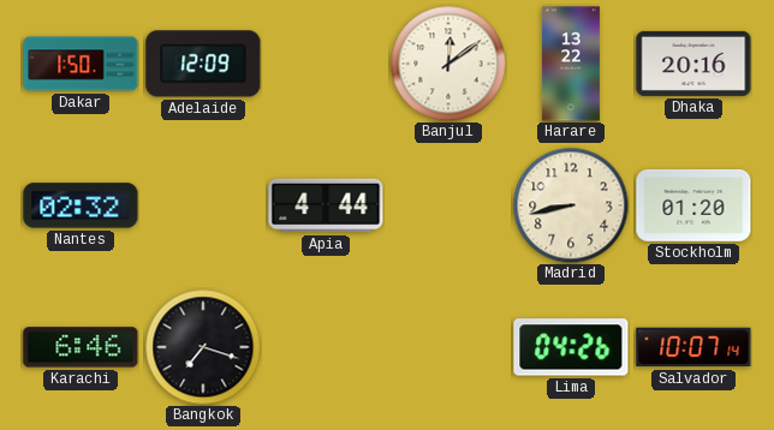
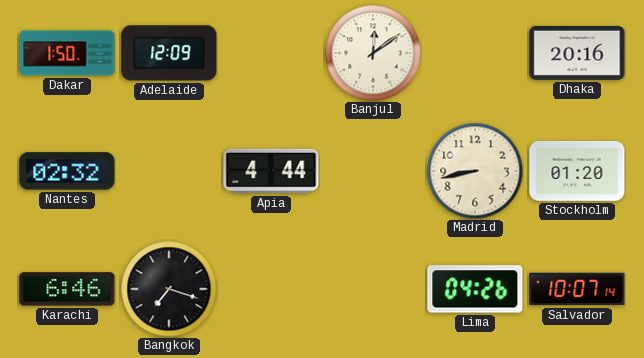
Harare: 13:22 -> none
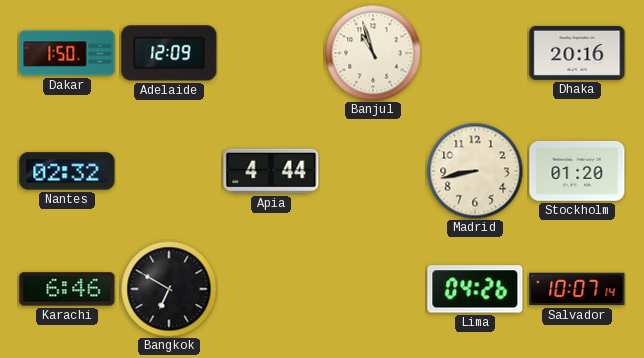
Banjul: 12:09 -> 10:57
Bangkok: 7:18 -> 6:50
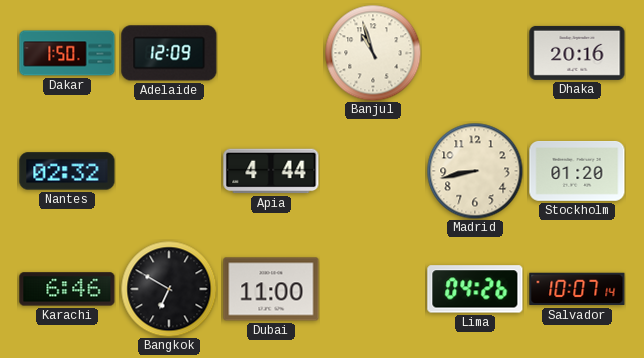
Dubai: none -> 11:00
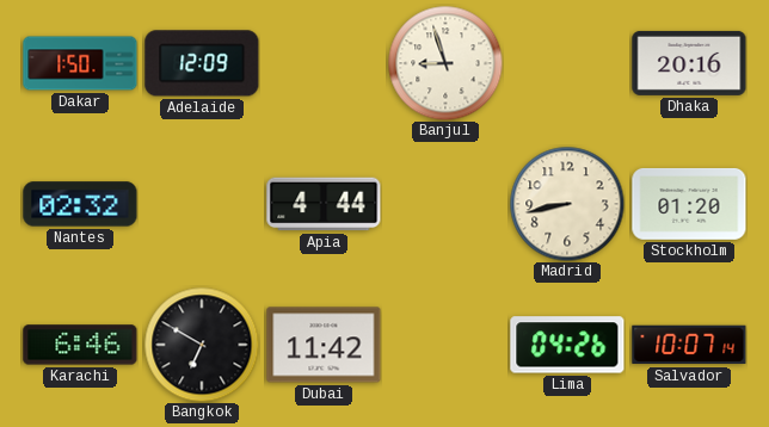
Banjul: 10:57 -> 8:57
Dubai: 11:00 -> 11:42
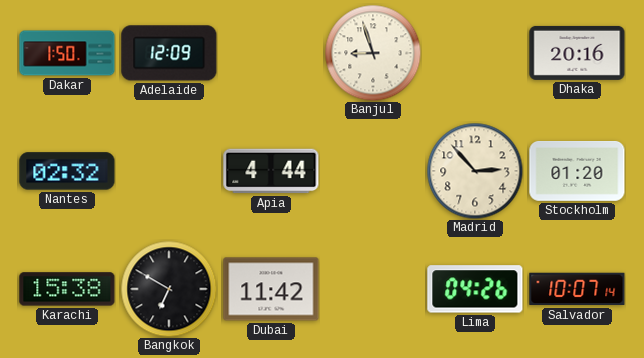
Madrid: 8:43 -> 2:53
Karachi: 6:46 -> 15:38
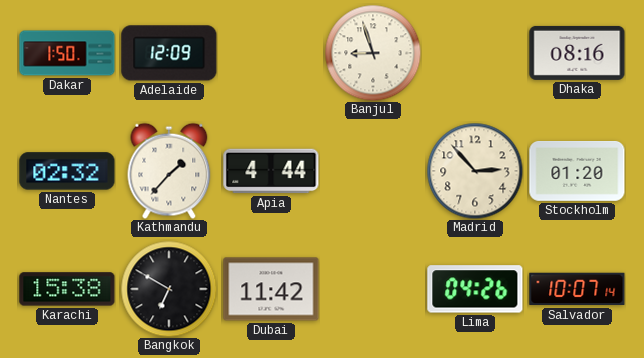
Dhaka: 20:16 -> 08:16
Kathmandu: none -> 1:37
